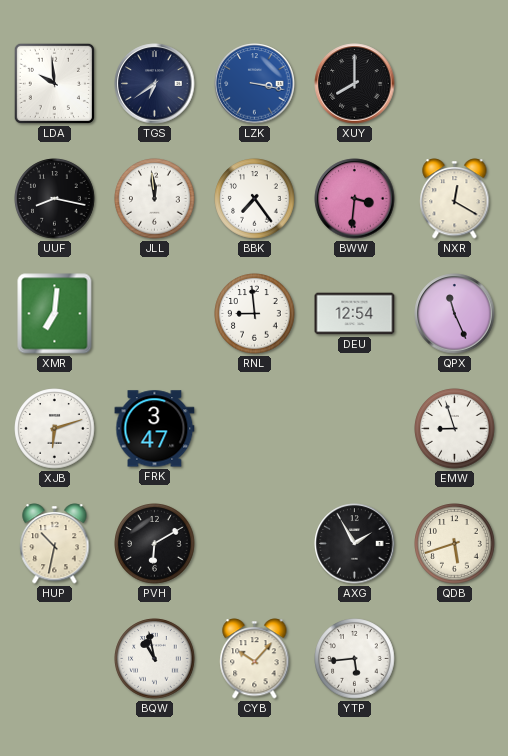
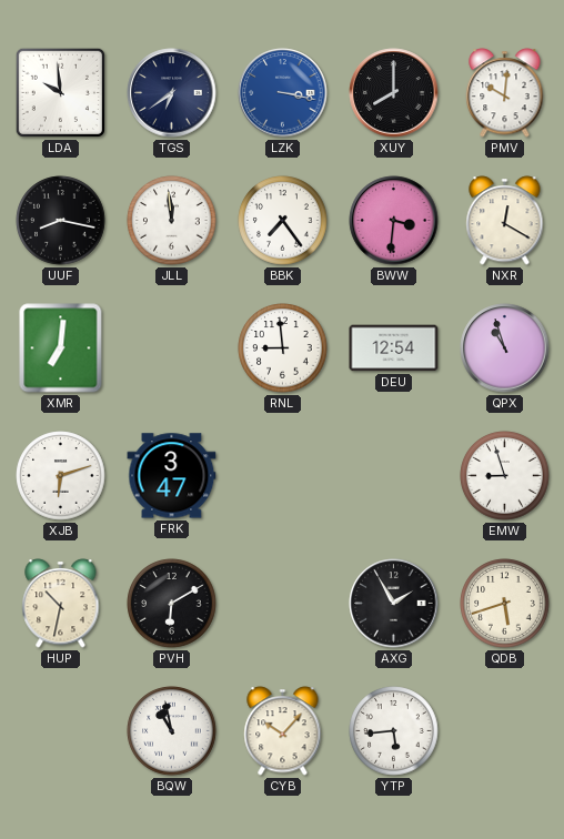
PMV: none -> 10:01
QPX: 11:26 -> 10:57
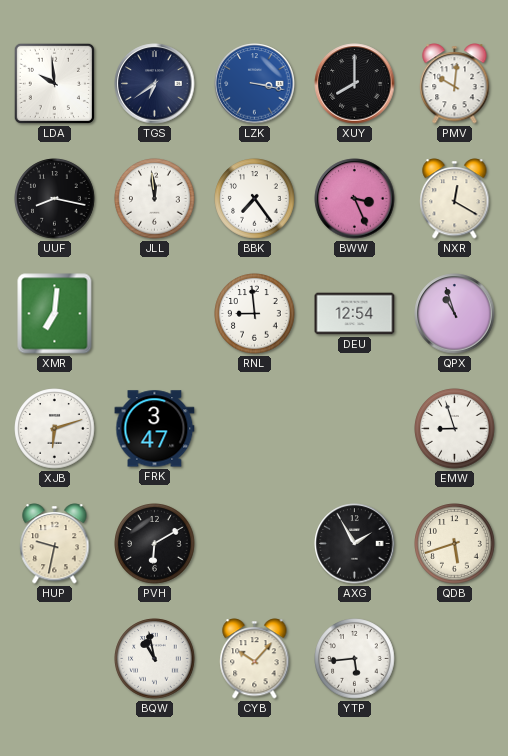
BWW: 3:31 -> 3:26
HUP: 10:32 -> 9:32
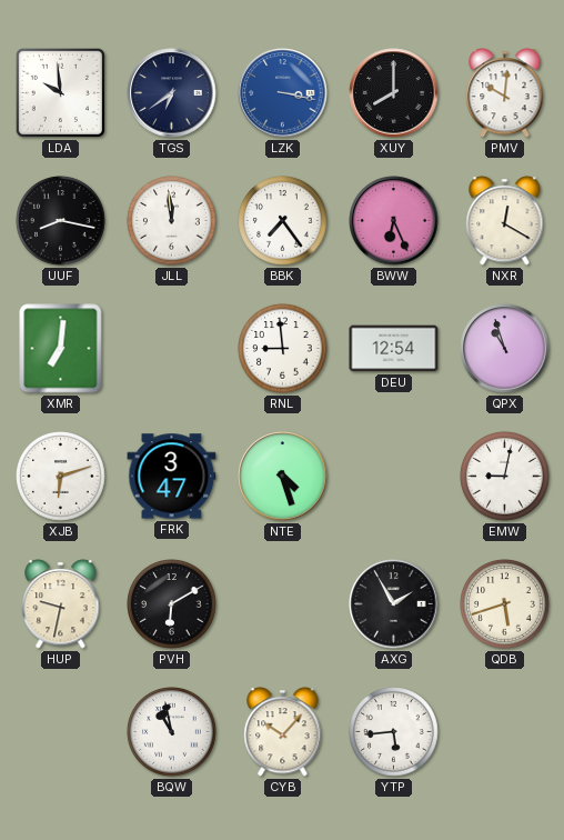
BWW: 3:26 -> 6:26
NTE: none -> 4:27
EMW: 8:57 -> 9:02
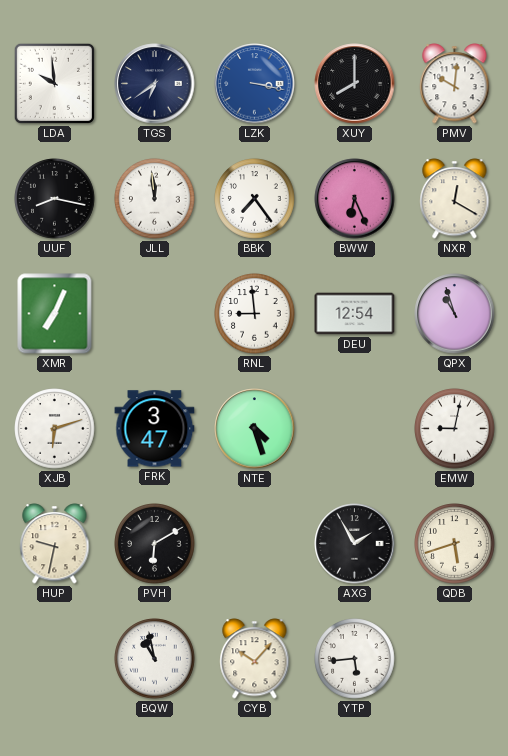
XMR: 7:01 -> 7:04
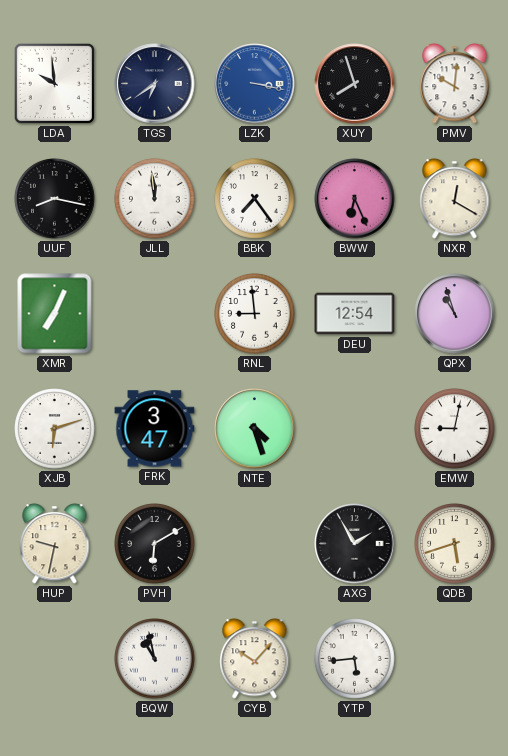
XUY: 8:00 -> 7:57
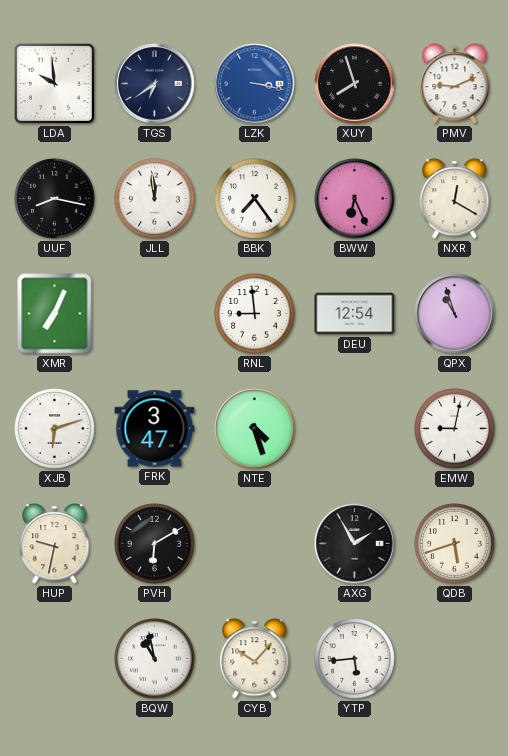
PMV: 10:01 -> 9:11
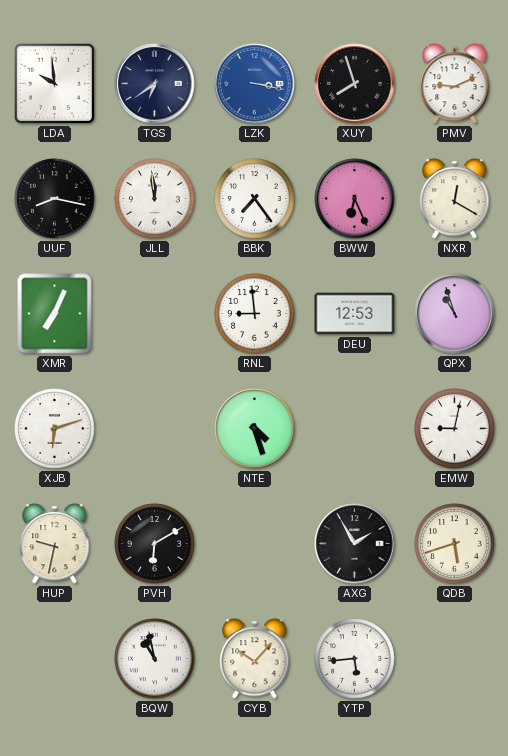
DEU: 12:54 -> 12:53
FRK: 3:47 -> none
